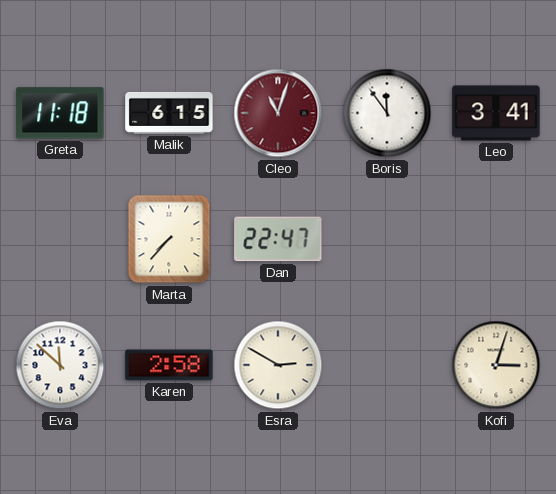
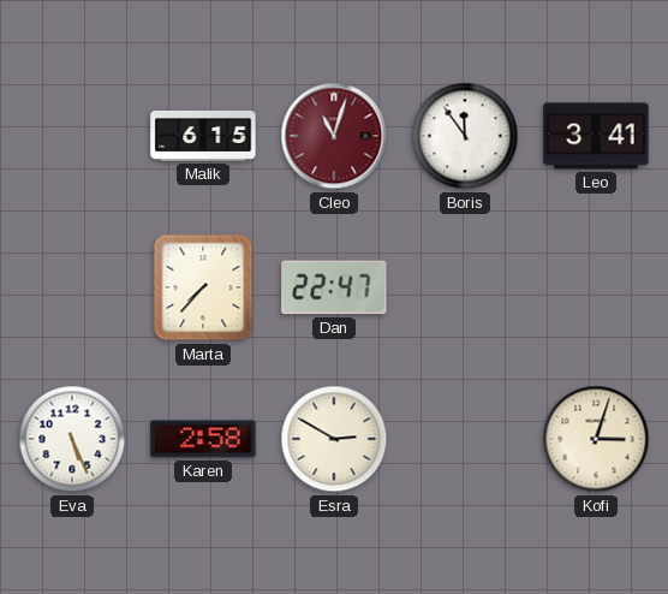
Greta: 11:18 -> none
Eva: 11:52 -> 5:26
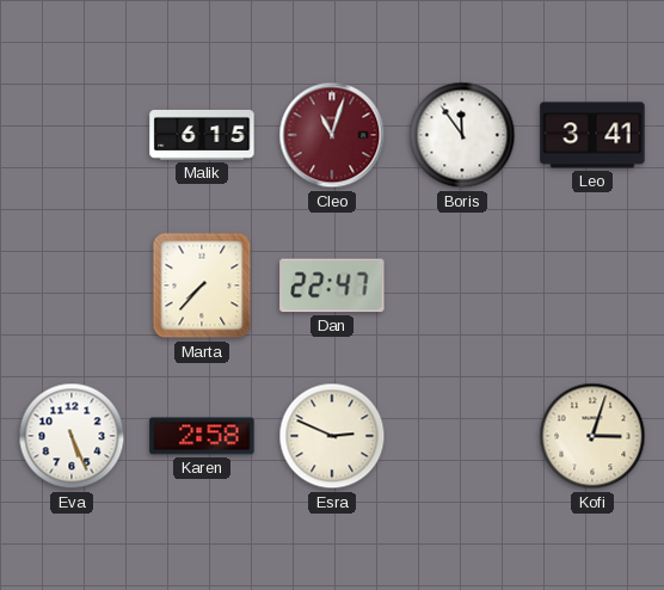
Esra: 2:50 -> 2:49
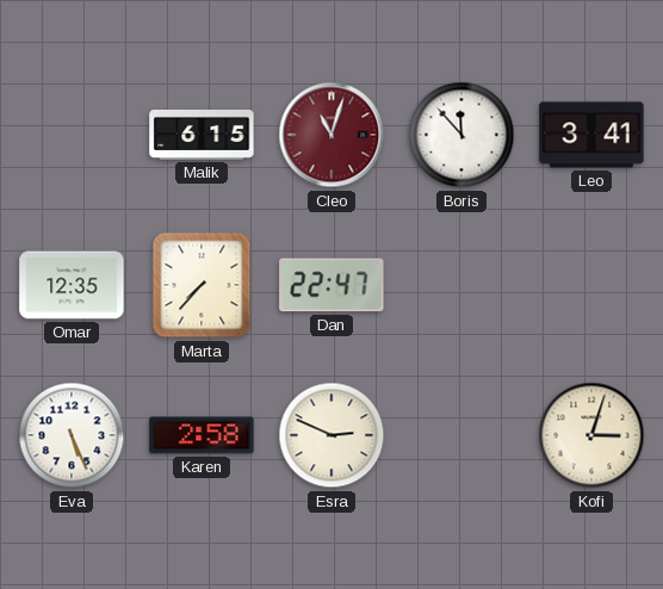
Boris: 11:54 -> 11:53
Omar: none -> 12:35
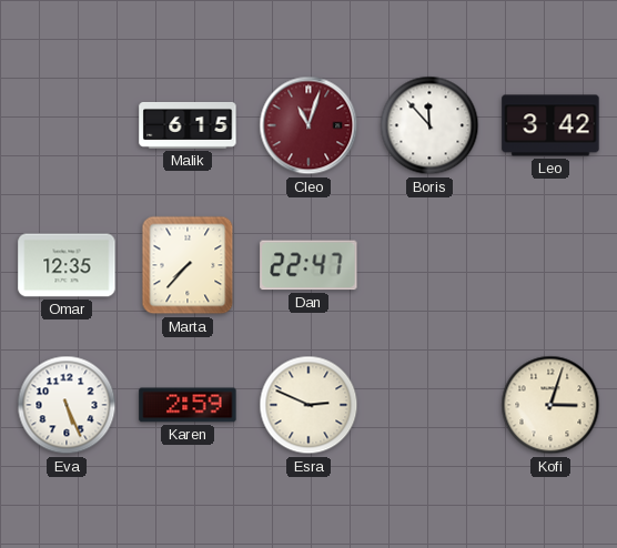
Leo: 3:41 -> 3:42
Karen: 2:58 -> 2:59
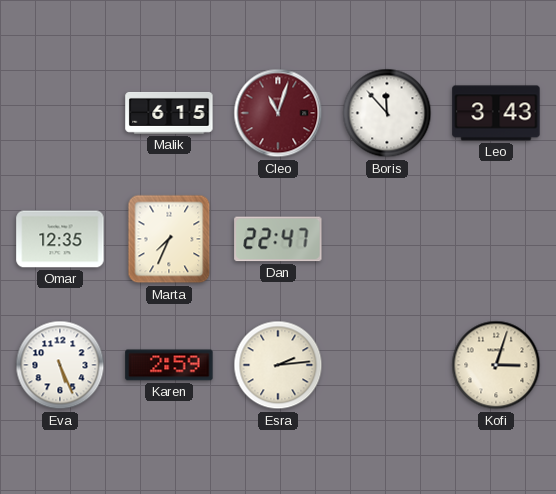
Leo: 3:42 -> 3:43
Marta: 7:37 -> 7:34
Esra: 2:49 -> 2:14
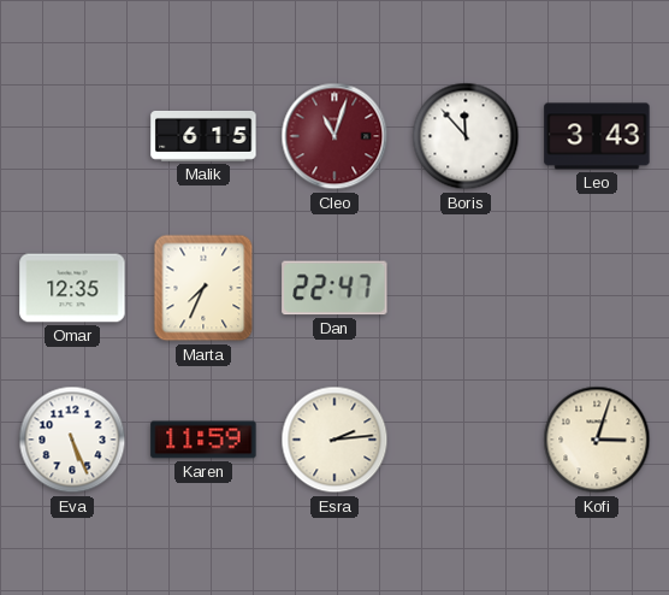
Karen: 2:59 -> 11:59
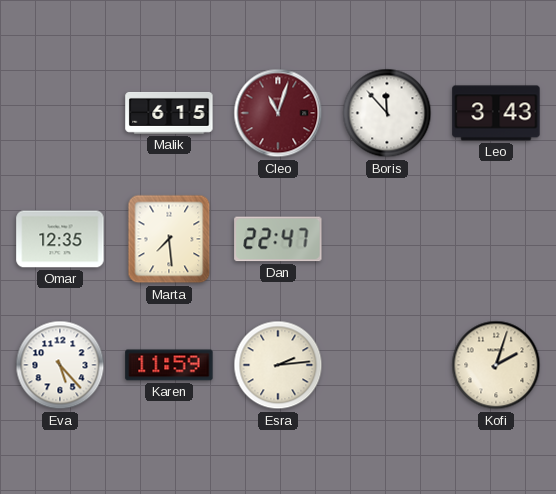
Marta: 7:34 -> 7:29
Eva: 5:26 -> 5:23
Kofi: 3:03 -> 2:03
